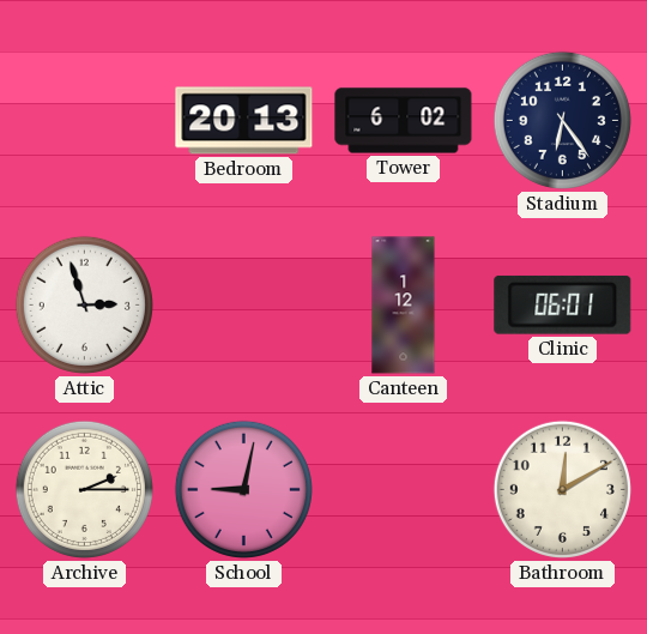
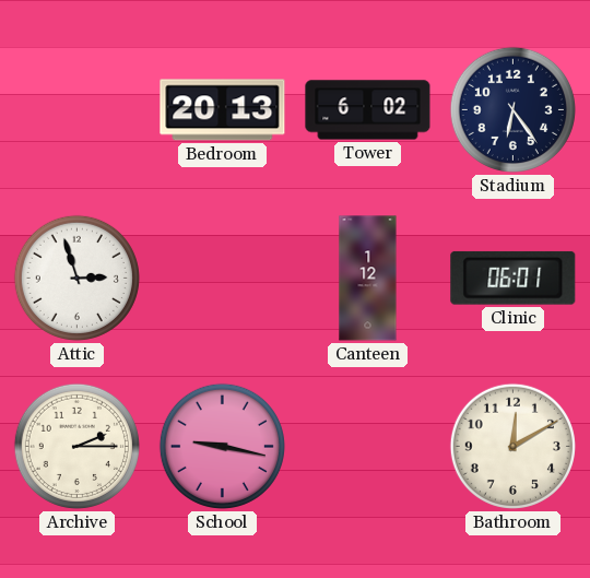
School: 9:02 -> 9:17
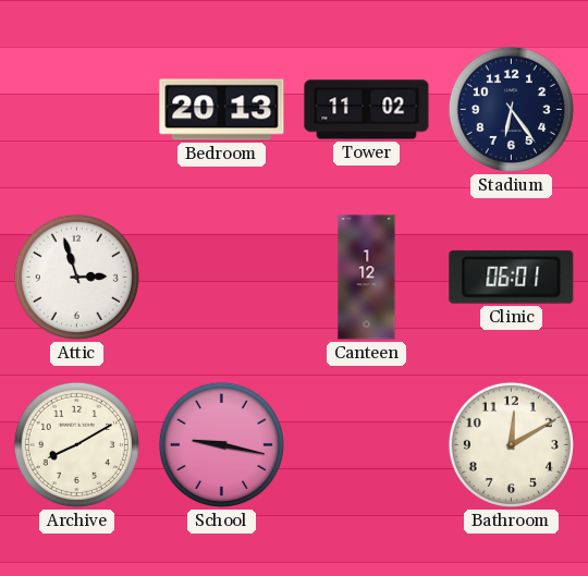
Tower: 6:02 -> 11:02
Archive: 2:15 -> 8:10
